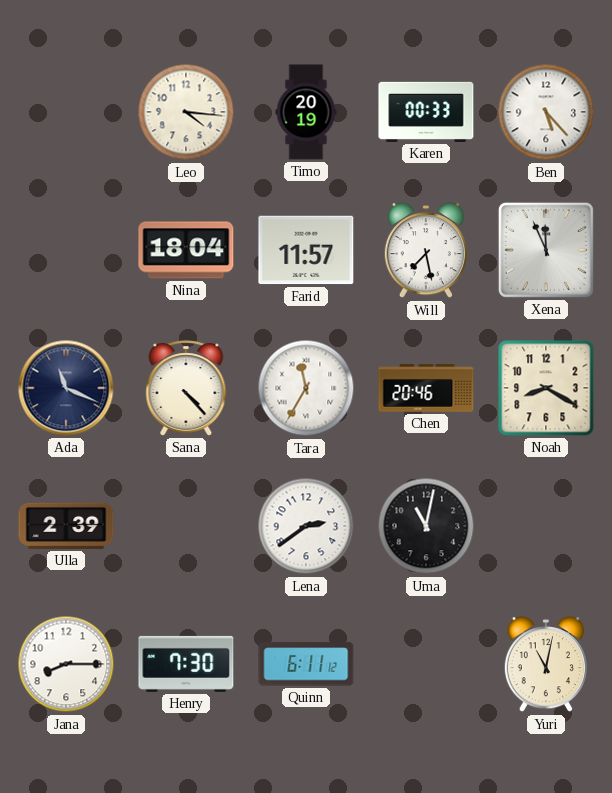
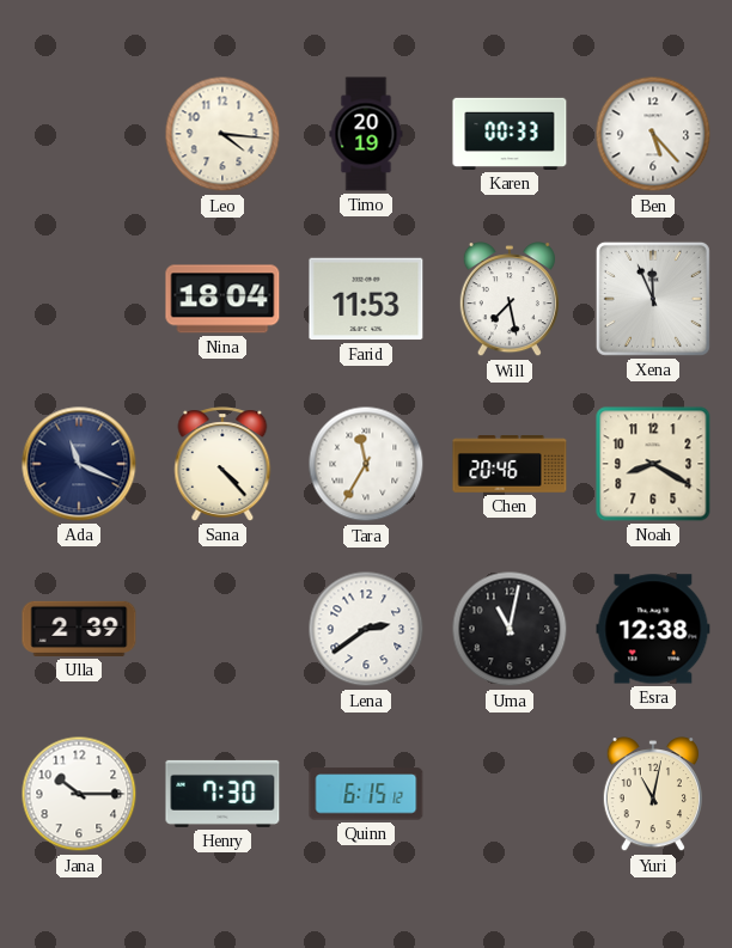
Farid: 11:57 -> 11:53
Esra: none -> 12:38
Jana: 8:15 -> 10:15
Quinn: 6:11 -> 6:15
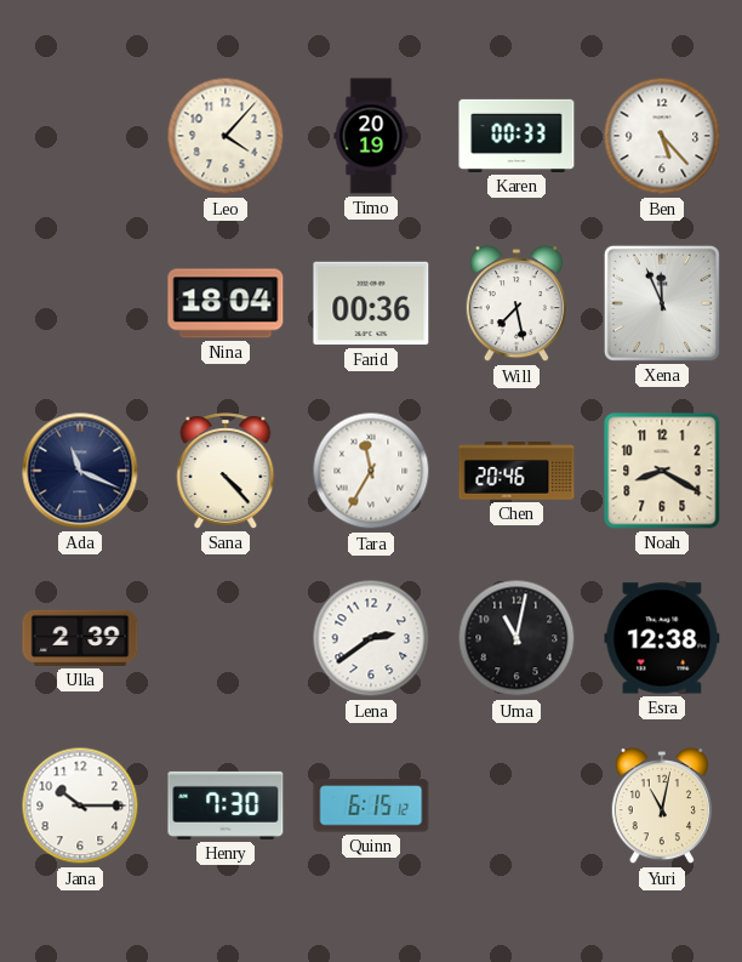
Leo: 4:16 -> 4:07
Farid: 11:53 -> 00:36
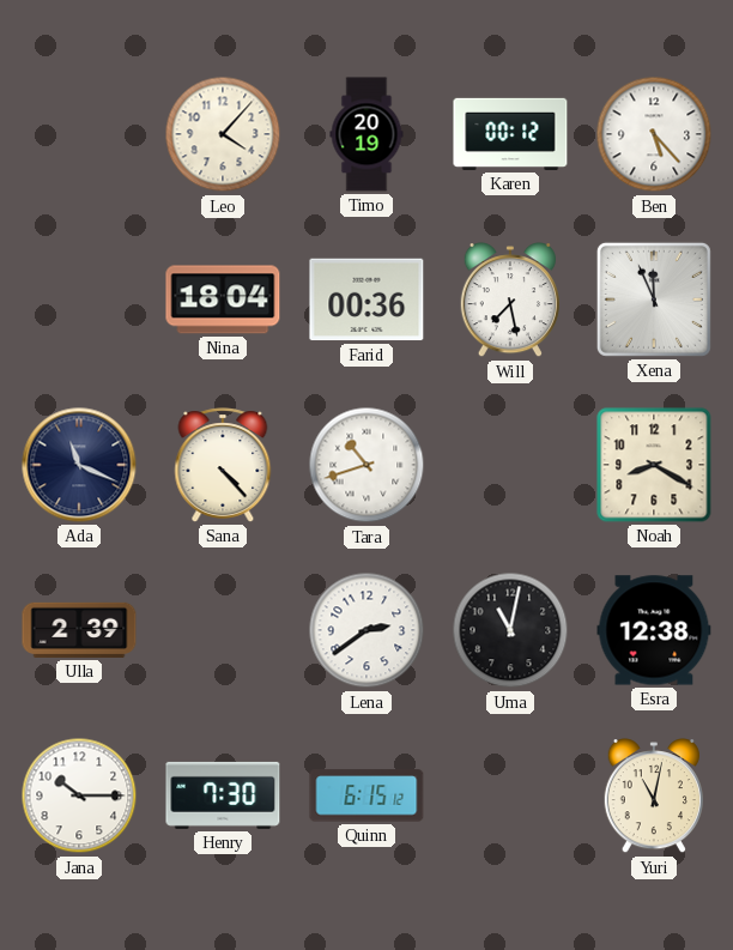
Karen: 00:33 -> 00:12
Tara: 11:35 -> 10:42
Chen: 20:46 -> none
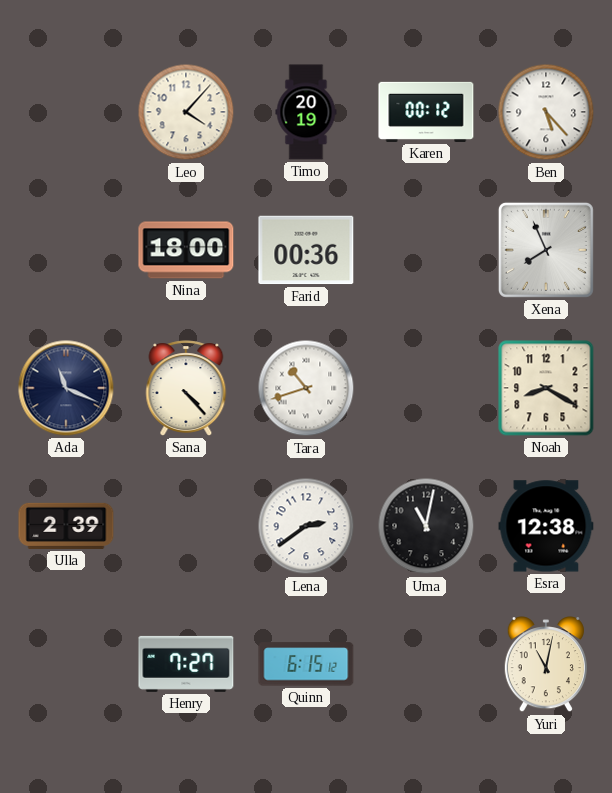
Nina: 18:04 -> 18:00
Will: 7:28 -> none
Xena: 11:56 -> 7:56
Jana: 10:15 -> none
Henry: 7:30 -> 7:27
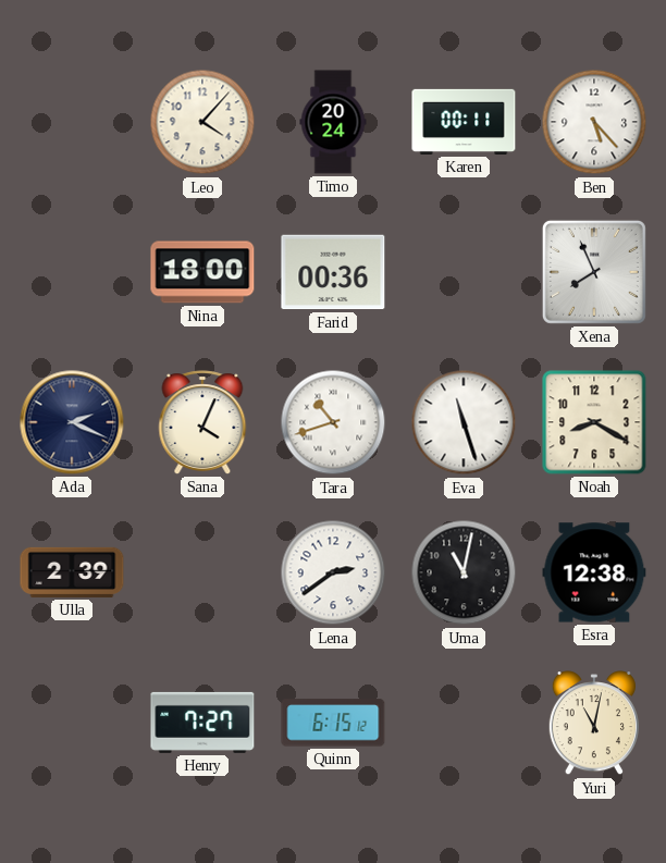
Timo: 20:19 -> 20:24
Karen: 00:12 -> 00:11
Ada: 11:19 -> 2:19
Sana: 4:23 -> 4:04
Eva: none -> 11:27
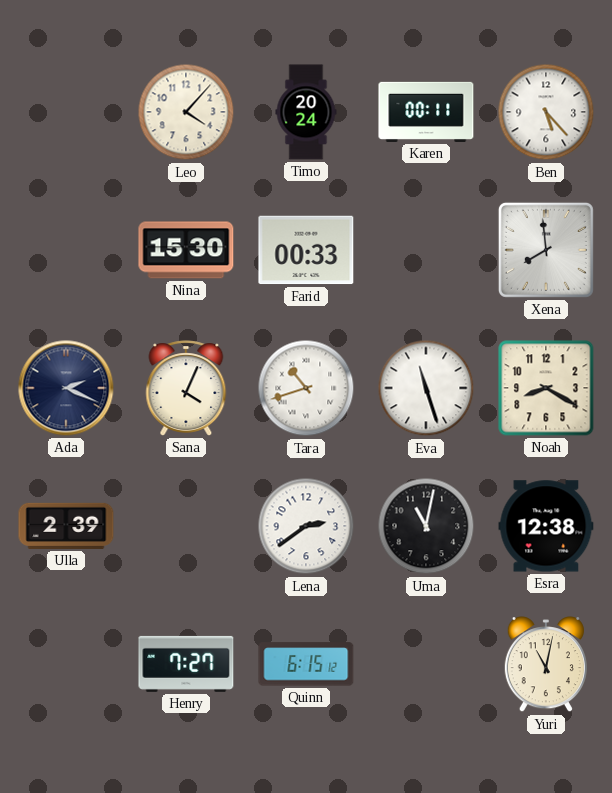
Nina: 18:00 -> 15:30
Farid: 00:36 -> 00:33
Xena: 7:56 -> 7:59
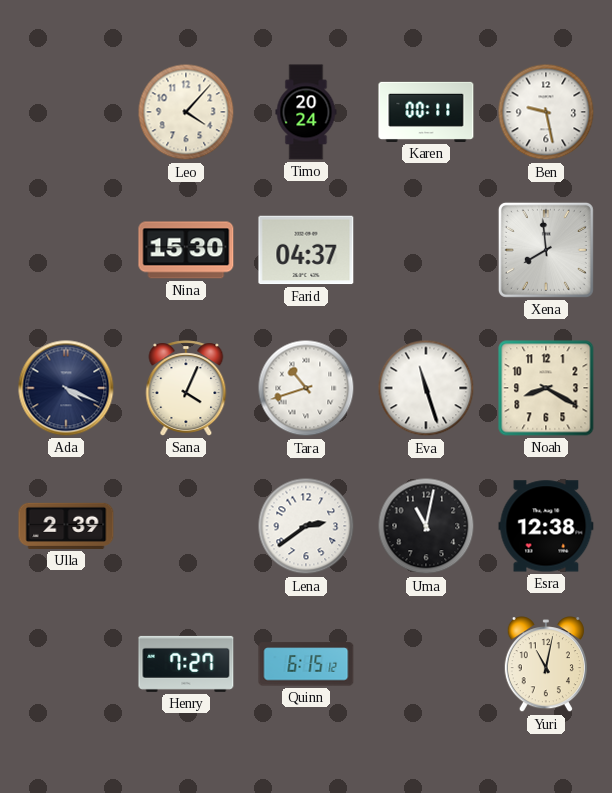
Ben: 5:23 -> 9:28
Farid: 00:33 -> 04:37
Ada: 2:19 -> 4:19
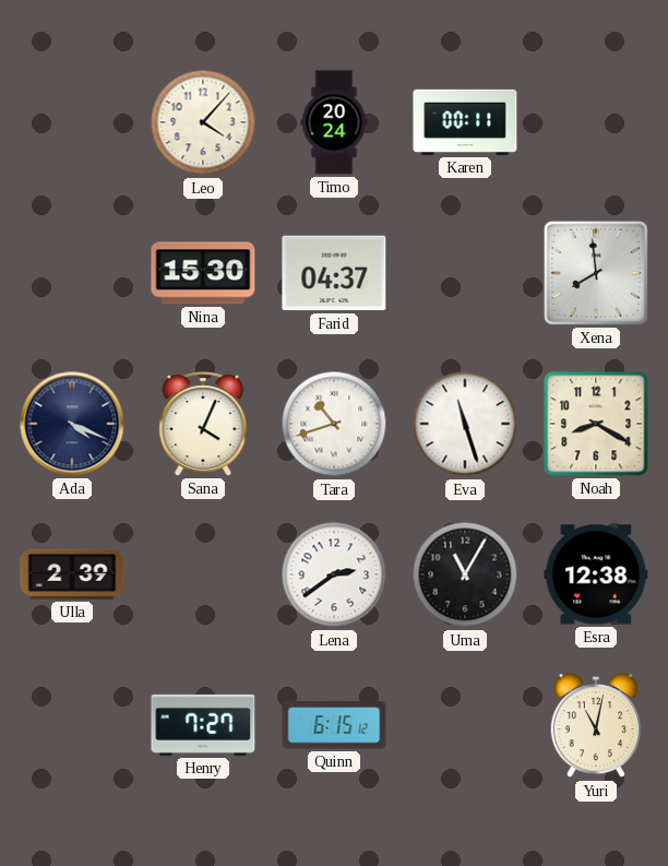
Ben: 9:28 -> none
Uma: 11:02 -> 11:05
